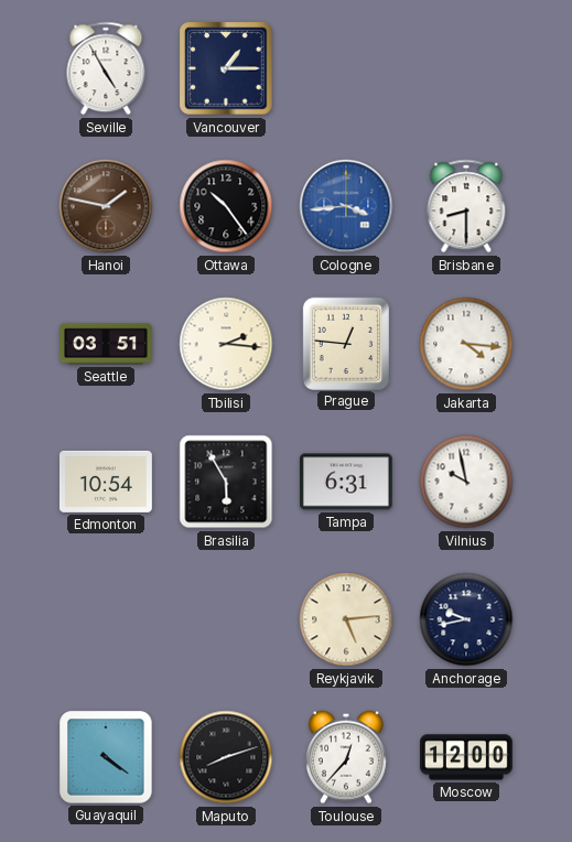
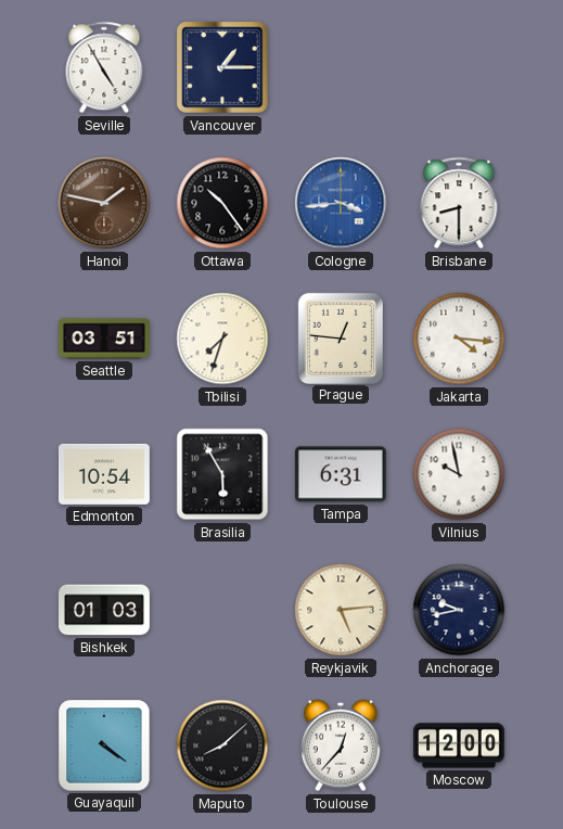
Tbilisi: 2:16 -> 7:33
Bishkek: none -> 01:03
Maputo: 8:12 -> 8:08
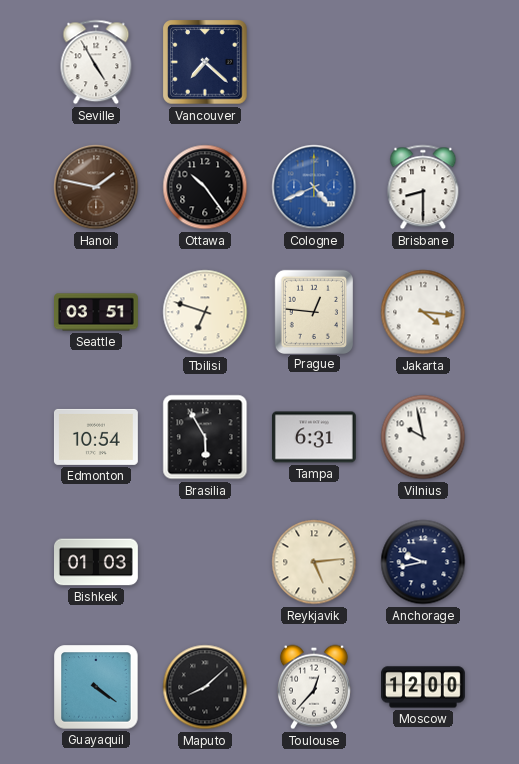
Vancouver: 1:15 -> 7:22
Cologne: 3:44 -> 4:41
Tbilisi: 7:33 -> 6:48
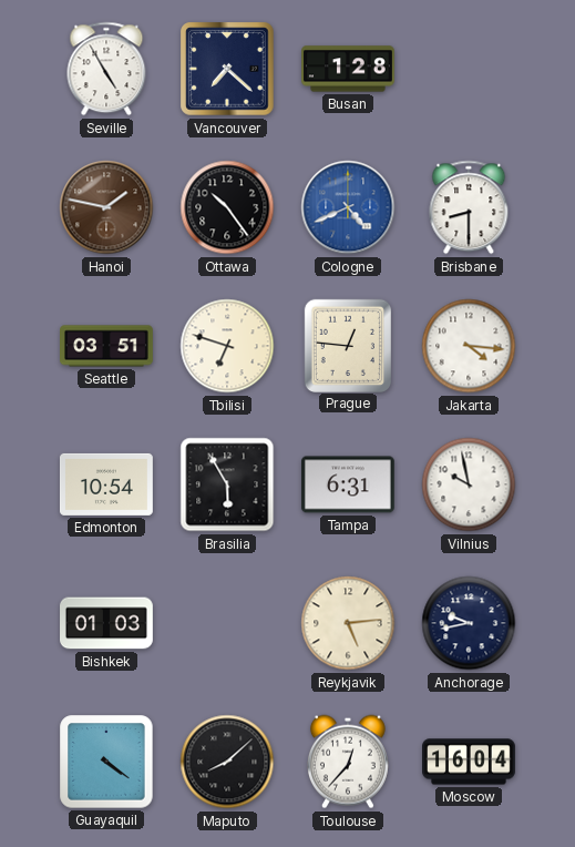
Busan: none -> 1:28
Moscow: 12:00 -> 16:04
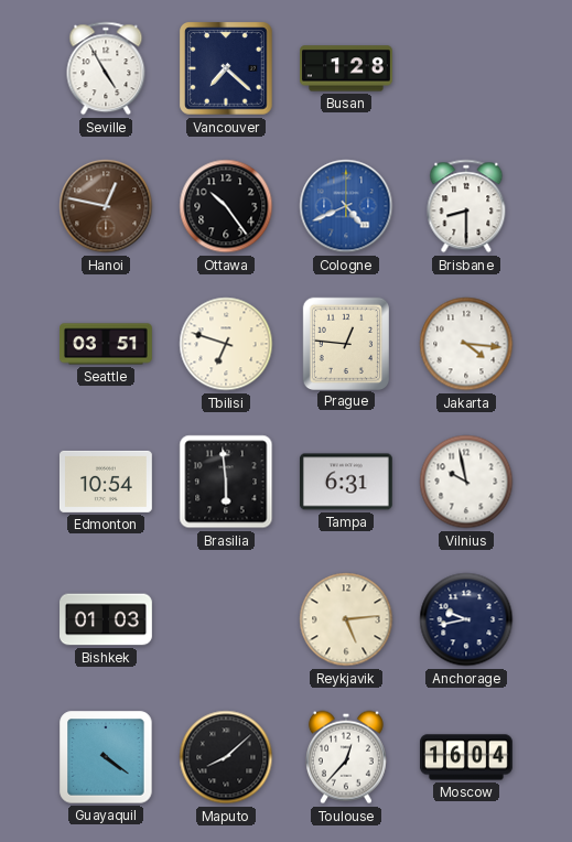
Hanoi: 1:47 -> 12:47
Brasilia: 5:55 -> 5:59
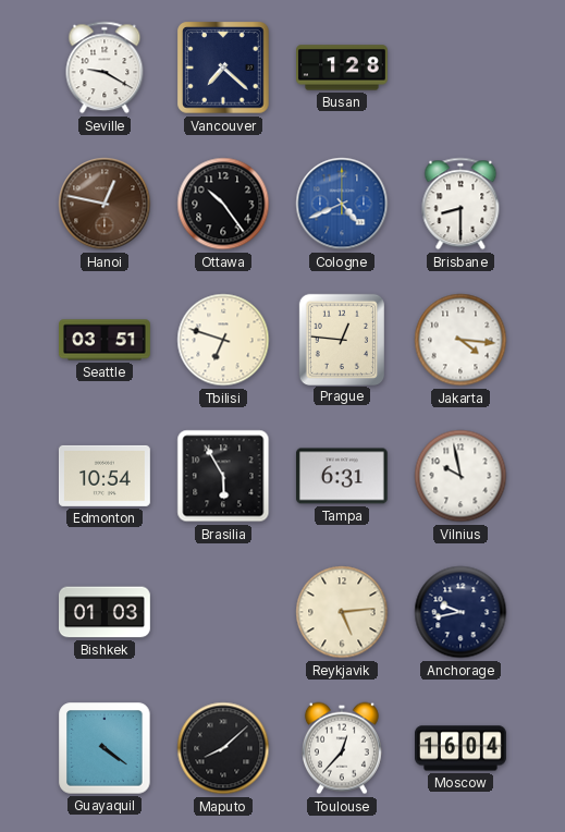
Seville: 4:55 -> 9:20
Brasilia: 5:59 -> 5:55
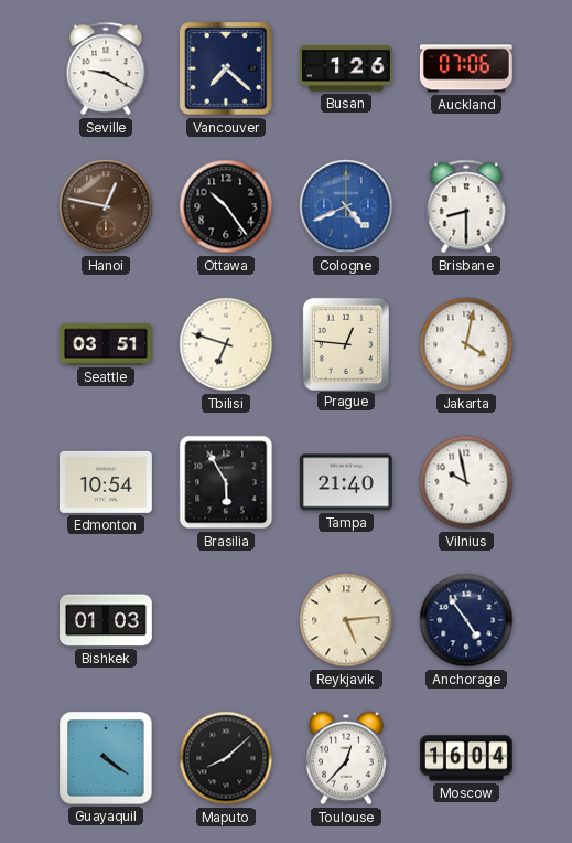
Busan: 1:28 -> 1:26
Auckland: none -> 07:06
Jakarta: 4:16 -> 4:02
Tampa: 6:31 -> 21:40
Anchorage: 9:43 -> 4:54
